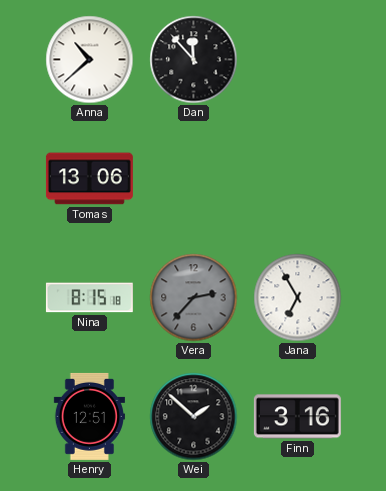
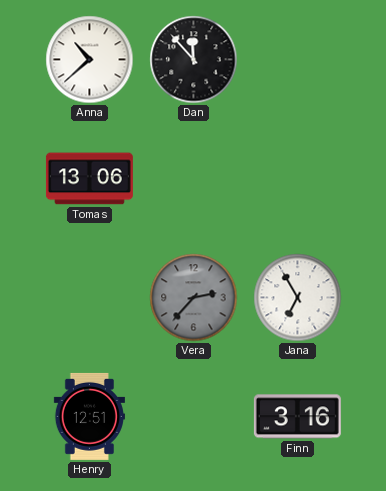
Nina: 8:15 -> none
Wei: 1:52 -> none
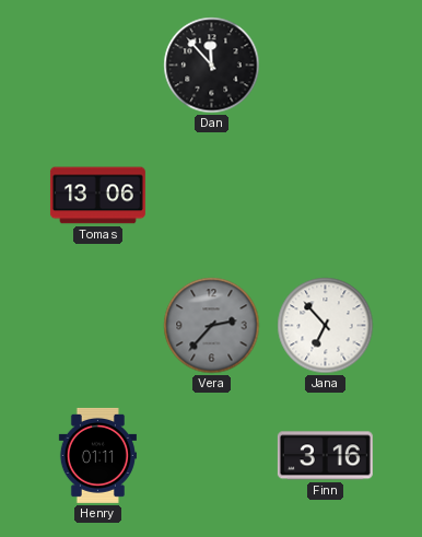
Anna: 10:38 -> none
Jana: 6:55 -> 6:53
Henry: 12:51 -> 01:11
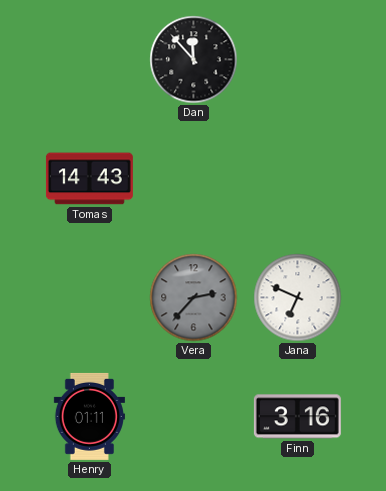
Tomas: 13:06 -> 14:43
Jana: 6:53 -> 6:49
